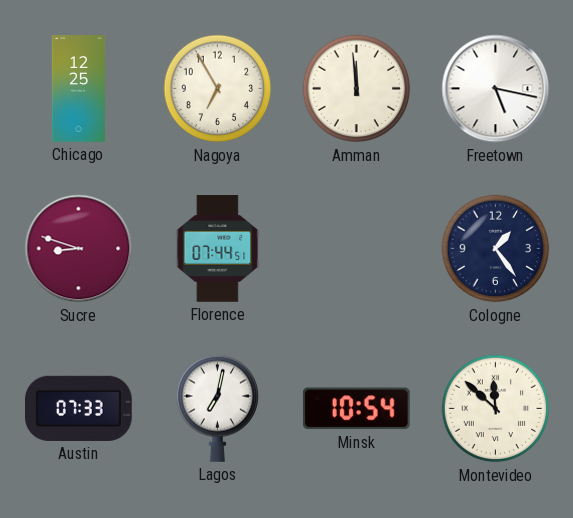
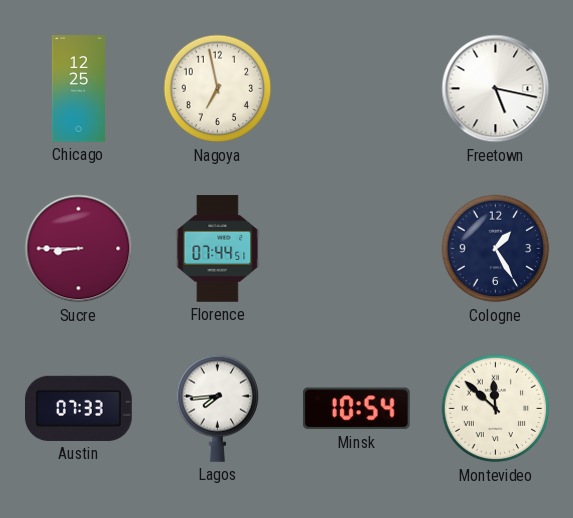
Nagoya: 6:55 -> 6:58
Amman: 11:59 -> none
Sucre: 8:48 -> 8:45
Cologne: 1:24 -> 1:25
Lagos: 7:02 -> 7:44
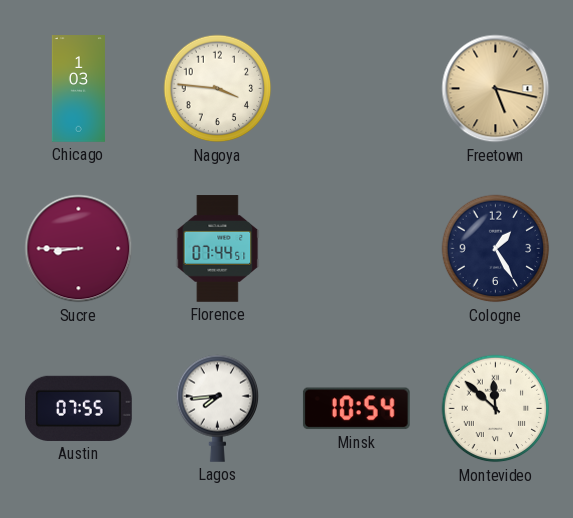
Chicago: 12:25 -> 1:03
Nagoya: 6:58 -> 3:46
Freetown dial: white -> champagne
Austin: 07:33 -> 07:55
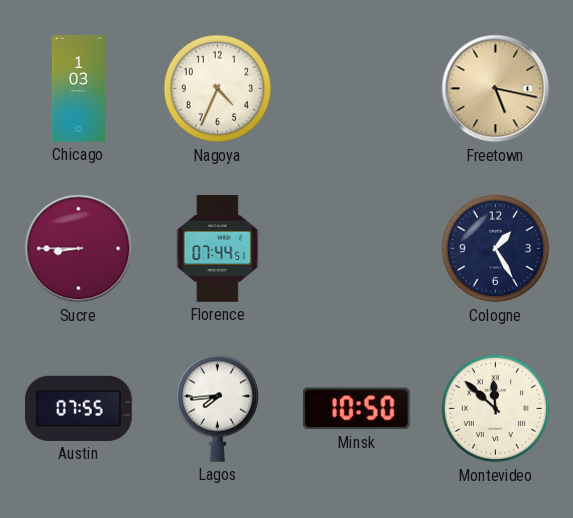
Nagoya: 3:46 -> 4:34
Minsk: 10:54 -> 10:50
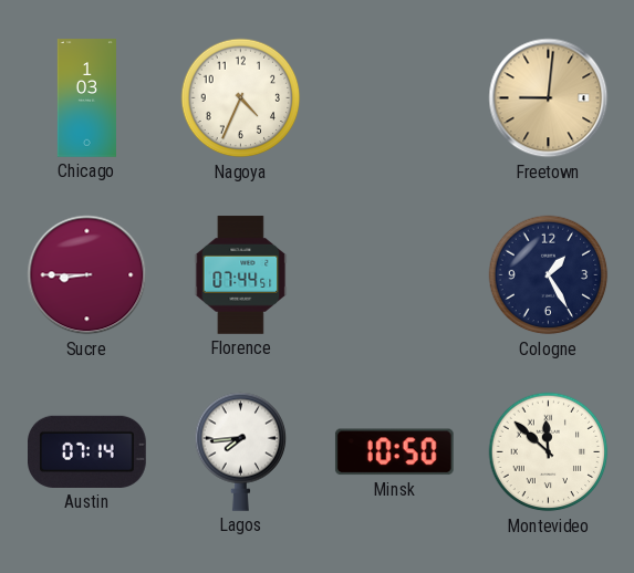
Freetown: 5:17 -> 9:01
Austin: 07:55 -> 07:14
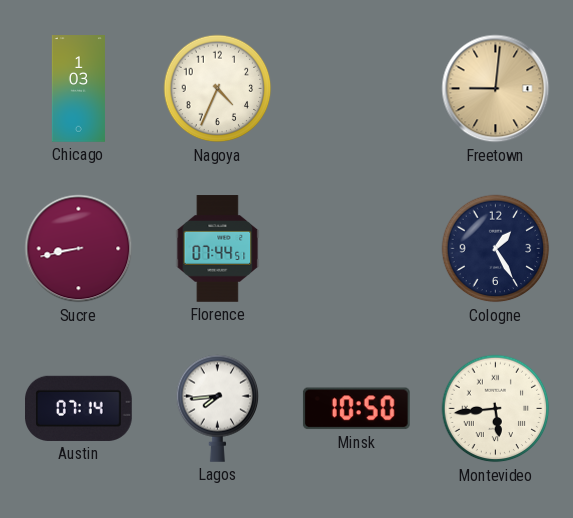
Sucre: 8:45 -> 8:43
Montevideo: 11:52 -> 5:44
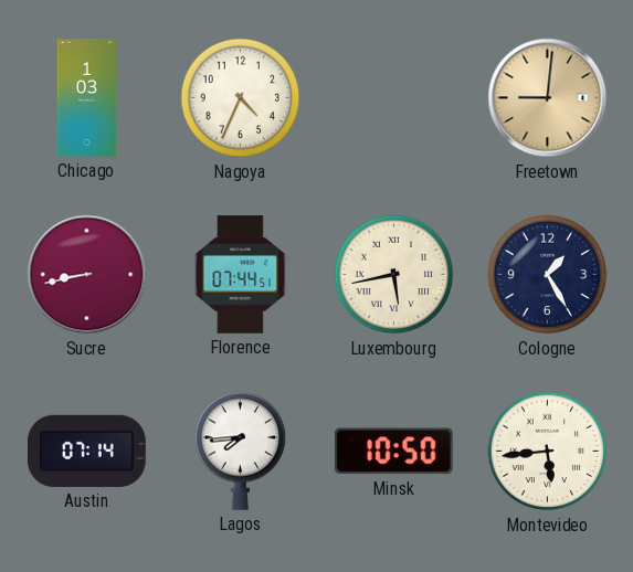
Luxembourg: none -> 5:43
